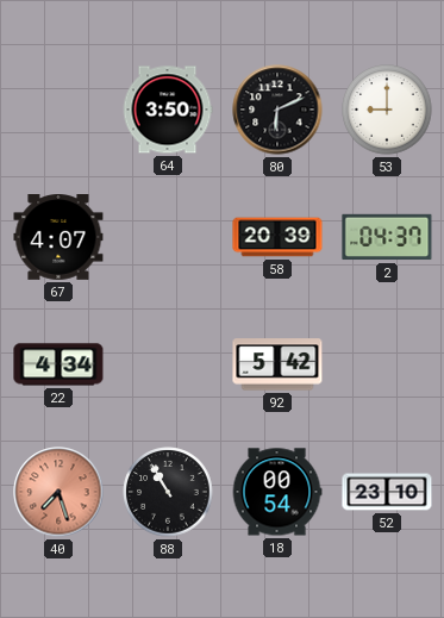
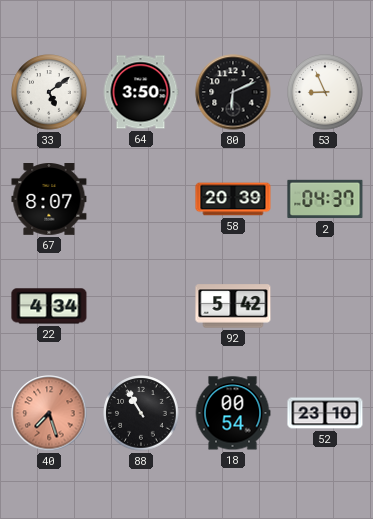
33: none -> 5:09
53: 9:00 -> 8:56
67: 4:07 -> 8:07
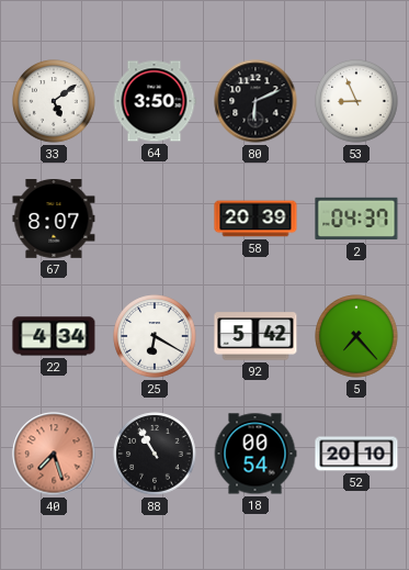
25: none -> 6:20
5: none -> 7:23
52: 23:10 -> 20:10
